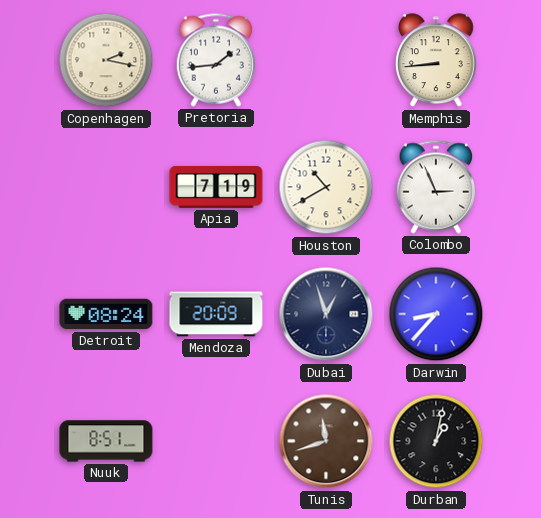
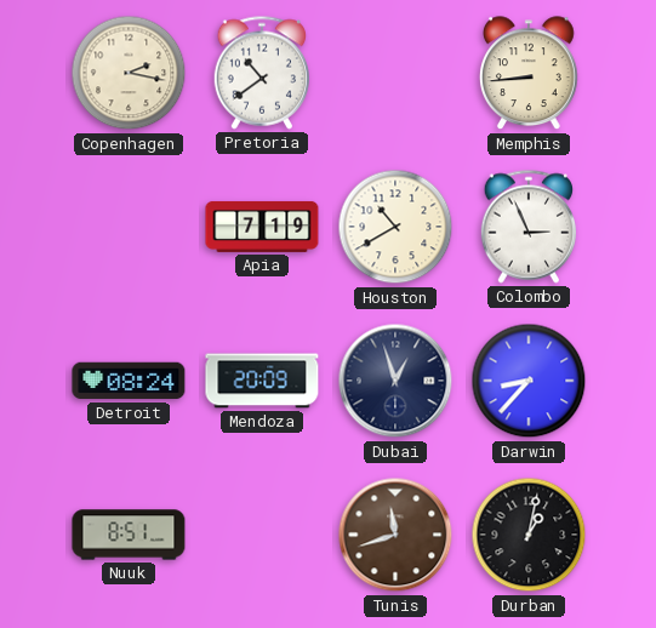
Pretoria: 1:44 -> 10:39
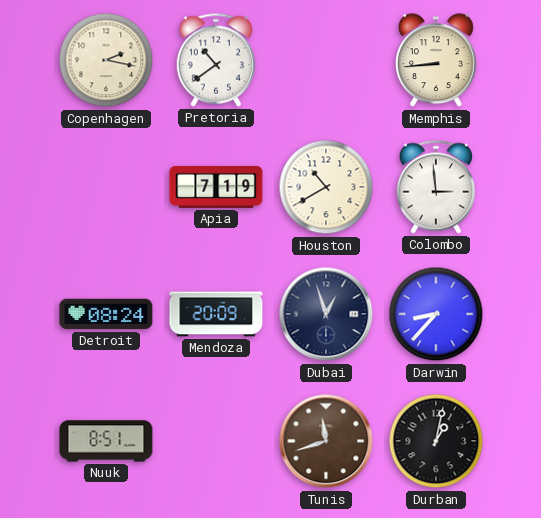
Colombo: 2:56 -> 2:59
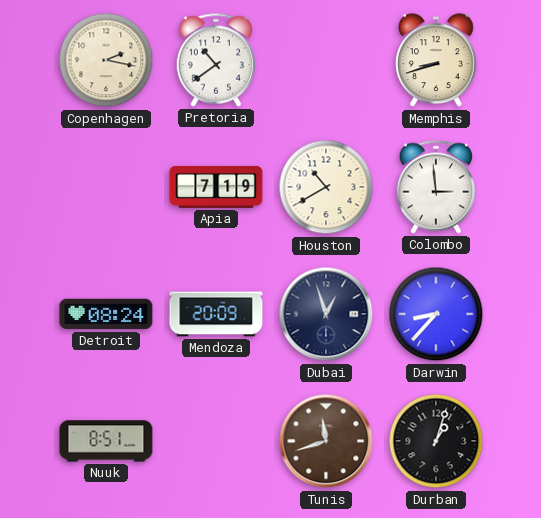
Memphis: 8:44 -> 8:42
Durban: 1:02 -> 1:03
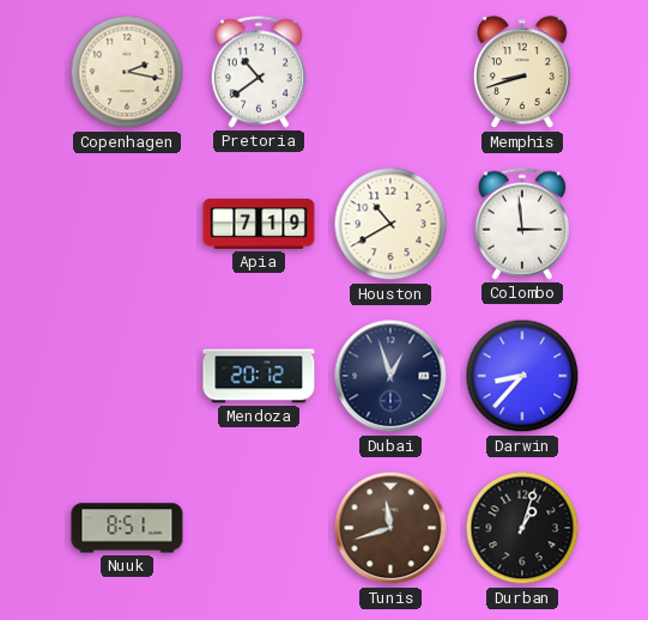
Detroit: 08:24 -> none
Mendoza: 20:09 -> 20:12
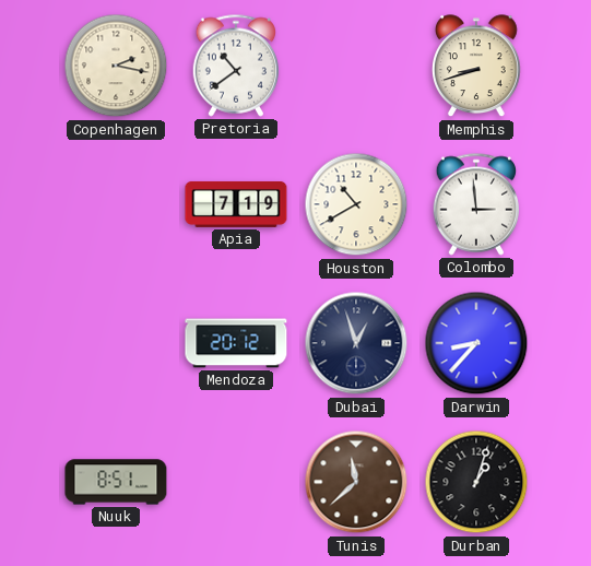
Tunis: 11:42 -> 11:38
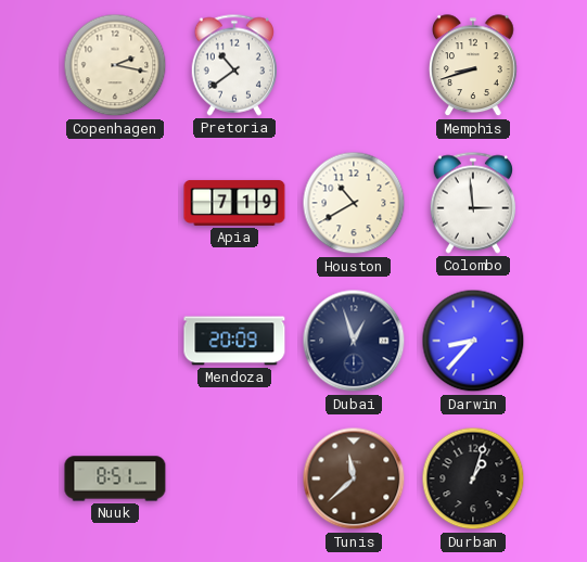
Mendoza: 20:12 -> 20:09
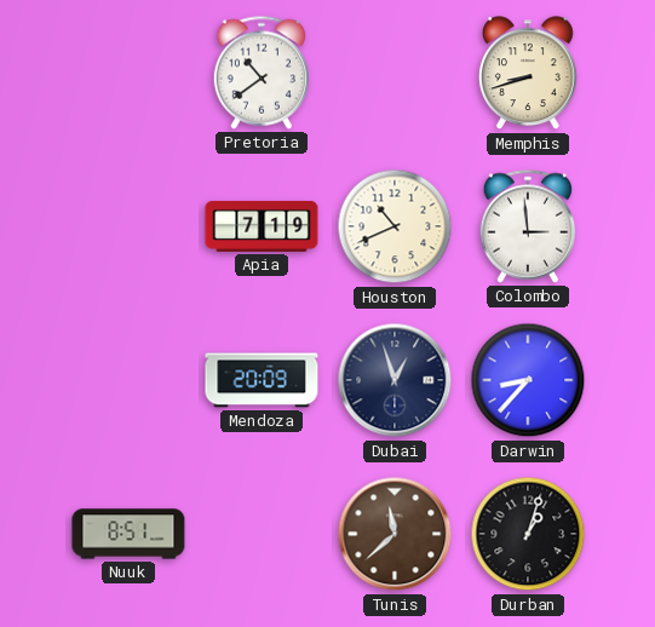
Copenhagen: 2:17 -> none
Houston: 10:40 -> 10:41
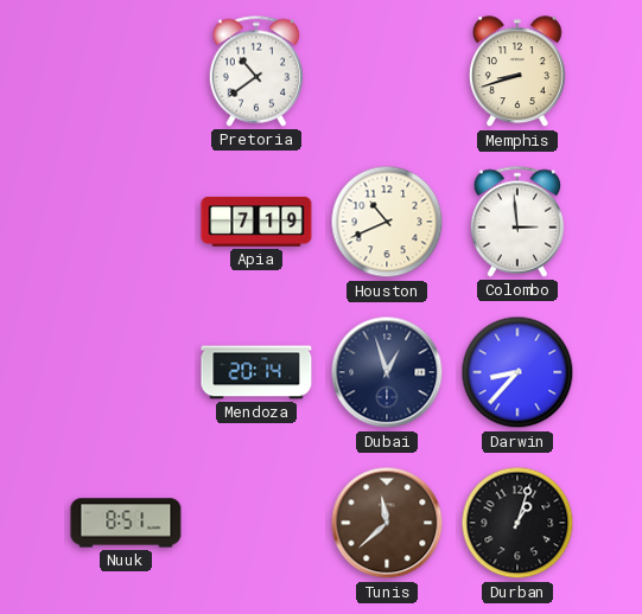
Mendoza: 20:09 -> 20:14
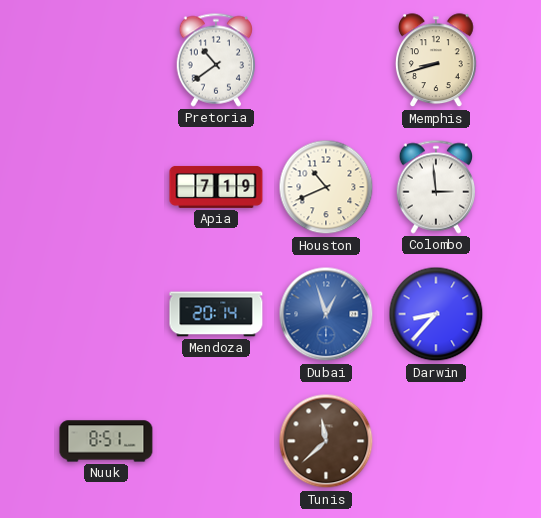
Dubai dial: navy -> blue
Durban: 1:03 -> none
